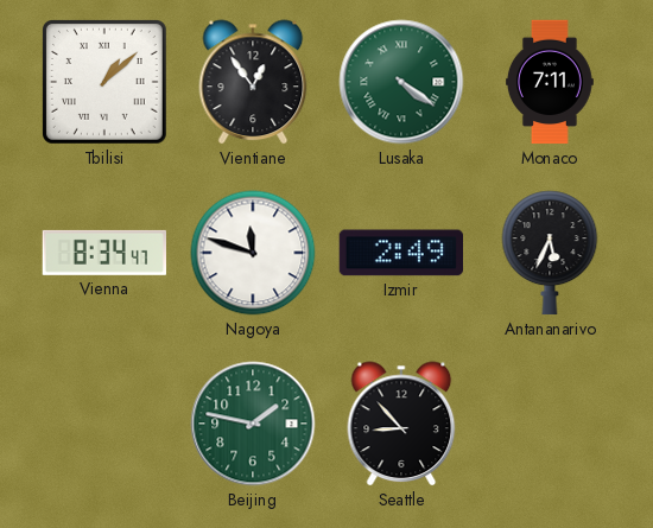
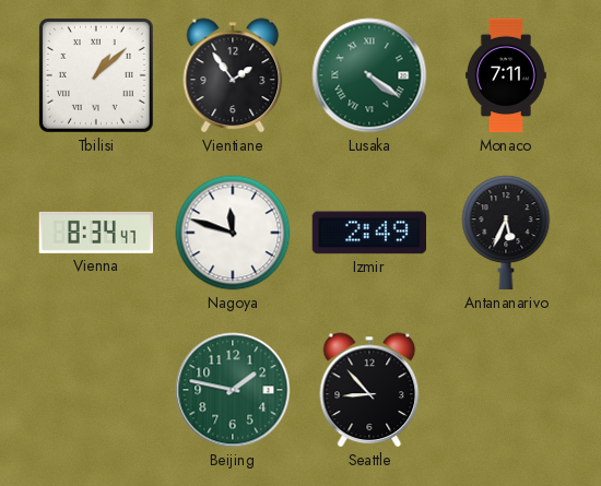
Vientiane: 12:54 -> 1:54
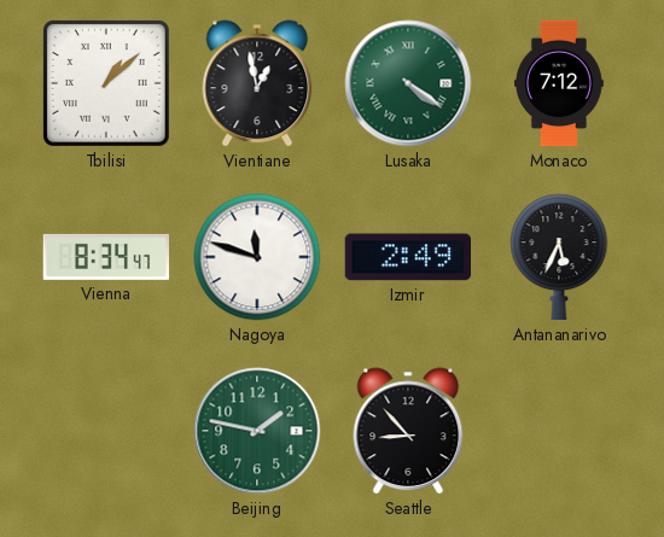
Vientiane: 1:54 -> 12:58
Monaco: 7:11 -> 7:12
